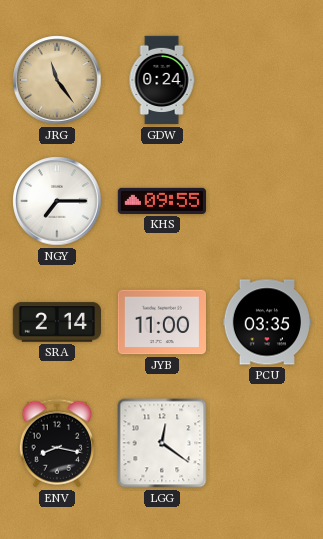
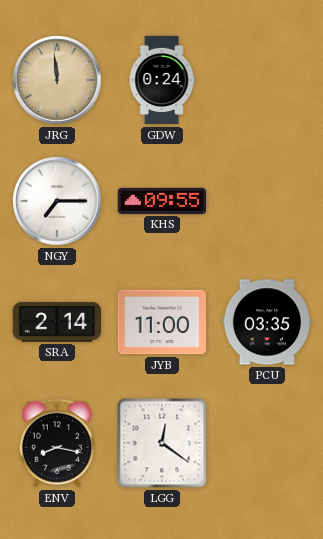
JRG: 11:24 -> 11:59
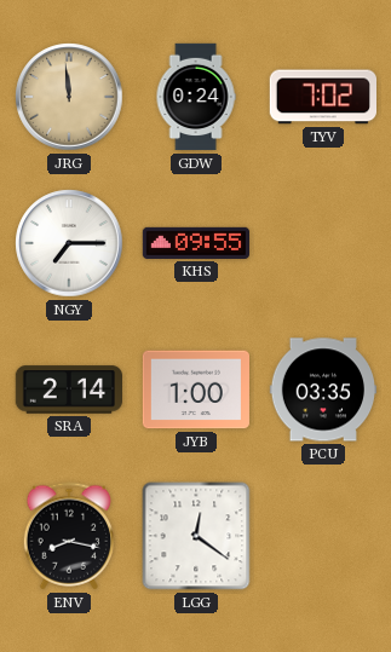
TYV: none -> 7:02
JYB: 11:00 -> 1:00
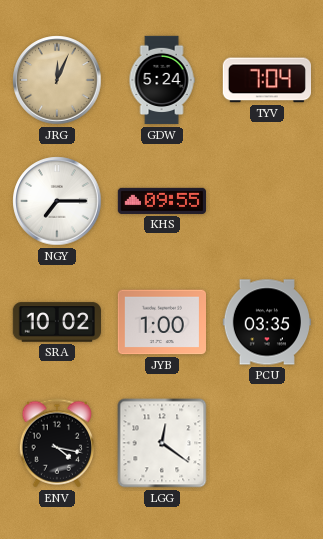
JRG: 11:59 -> 12:04
GDW: 0:24 -> 5:24
TYV: 7:02 -> 7:04
SRA: 2:14 -> 10:02
ENV: 8:17 -> 4:17
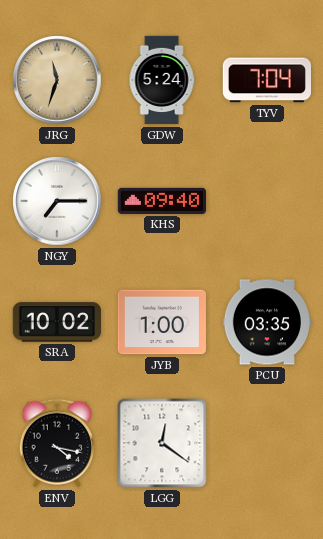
JRG: 12:04 -> 11:33
KHS: 09:55 -> 09:40
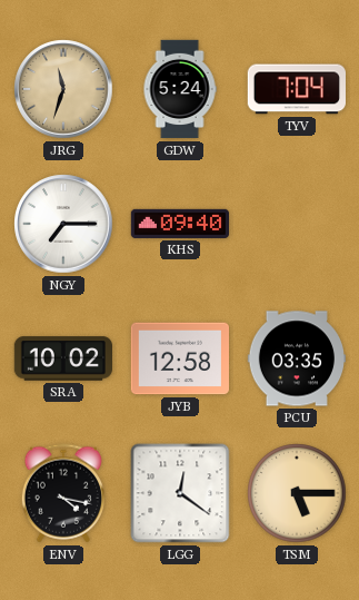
JYB: 1:00 -> 12:58
TSM: none -> 5:15
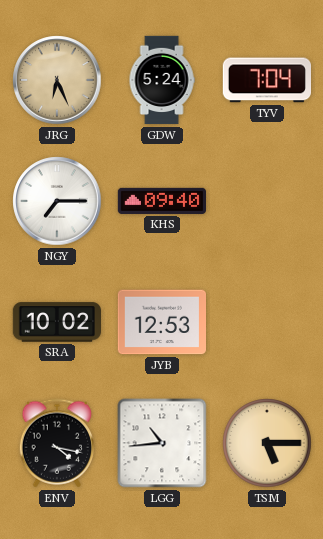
JRG: 11:33 -> 6:26
JYB: 12:58 -> 12:53
PCU: 03:35 -> none
LGG: 12:21 -> 10:44
